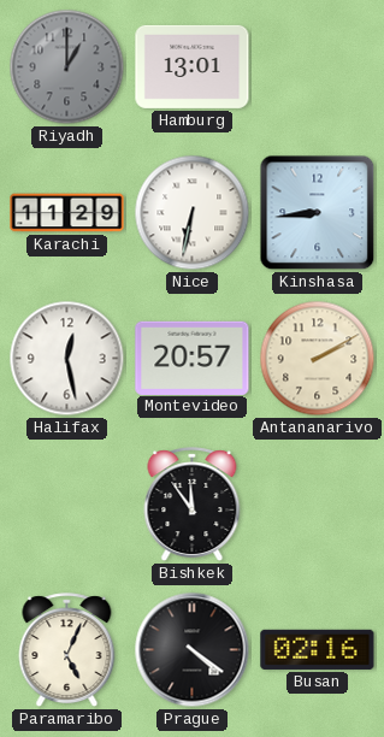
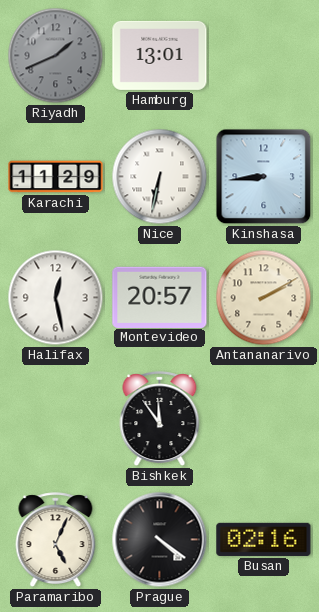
Riyadh: 1:00 -> 1:41
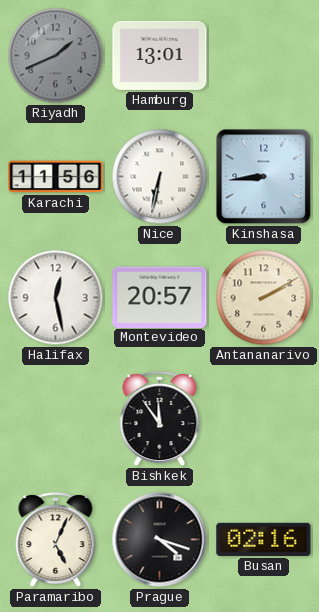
Karachi: 11:29 -> 11:56
Prague: 4:21 -> 4:18
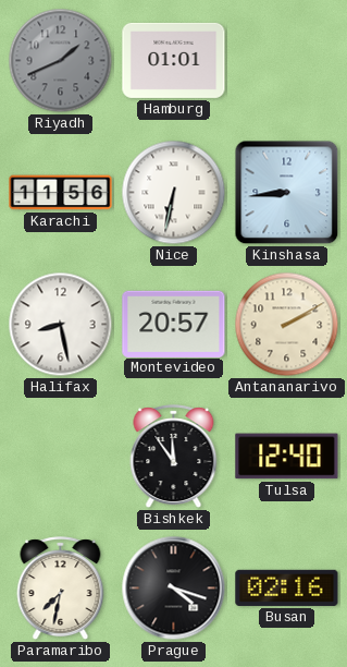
Hamburg: 13:01 -> 01:01
Halifax: 12:28 -> 8:28
Tulsa: none -> 12:40
Paramaribo: 5:04 -> 7:32
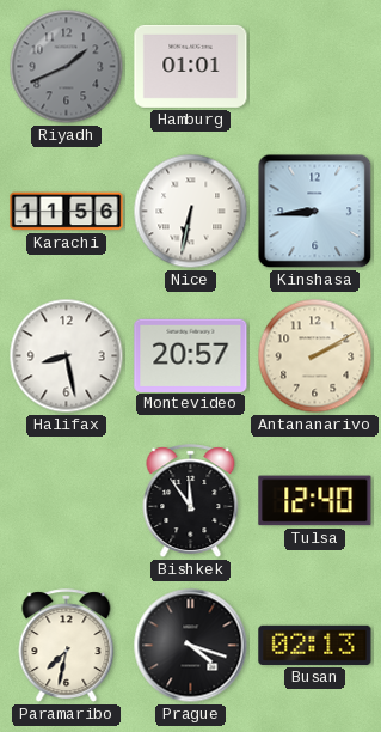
Busan: 02:16 -> 02:13
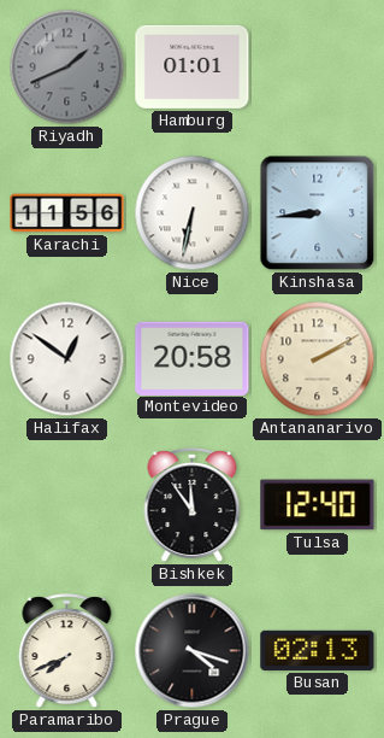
Halifax: 8:28 -> 12:51
Montevideo: 20:57 -> 20:58
Paramaribo: 7:32 -> 7:41
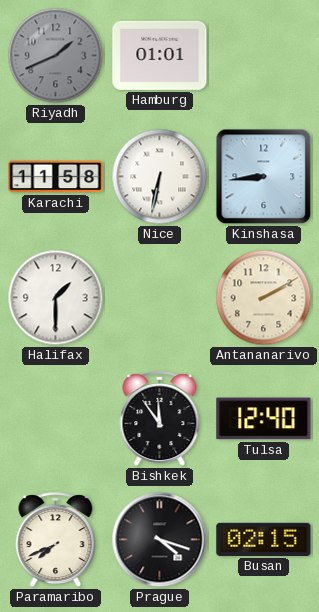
Karachi: 11:56 -> 11:58
Halifax: 12:51 -> 1:30
Montevideo: 20:58 -> none
Busan: 02:13 -> 02:15
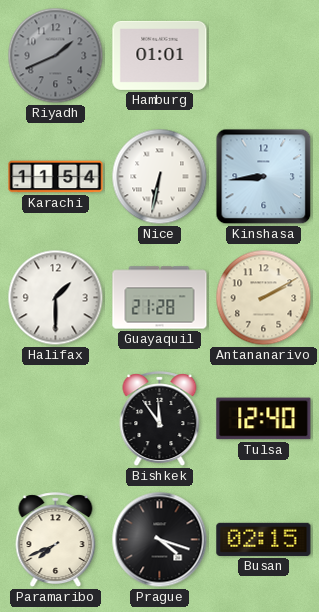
Karachi: 11:58 -> 11:54
Guayaquil: none -> 21:28
